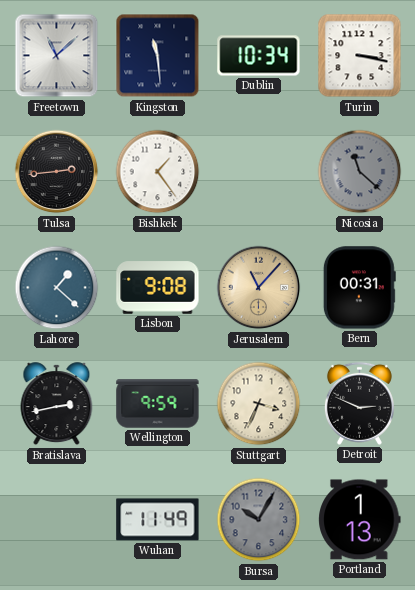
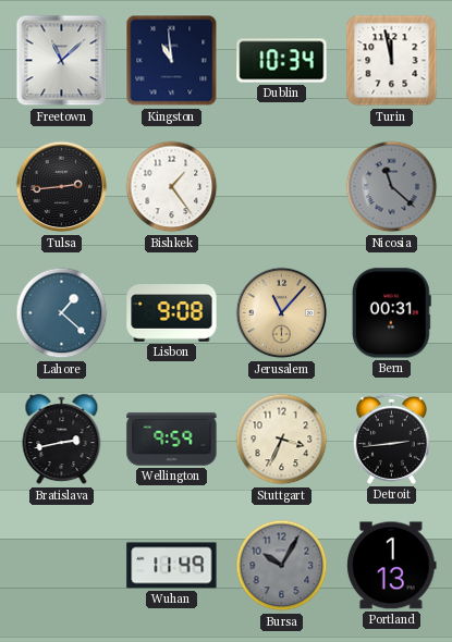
Kingston: 11:29 -> 10:59
Turin: 3:17 -> 11:58
Detroit: 2:49 -> 2:44
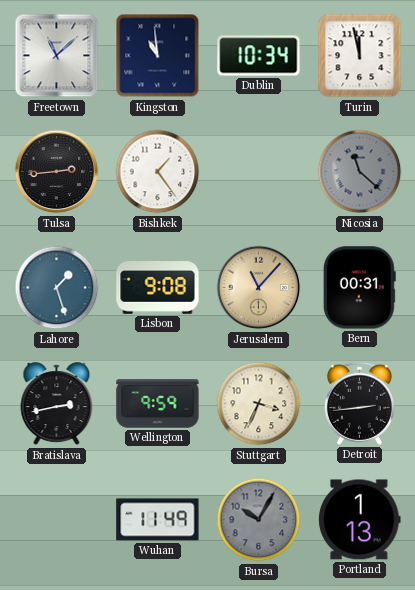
Lahore: 1:22 -> 1:27
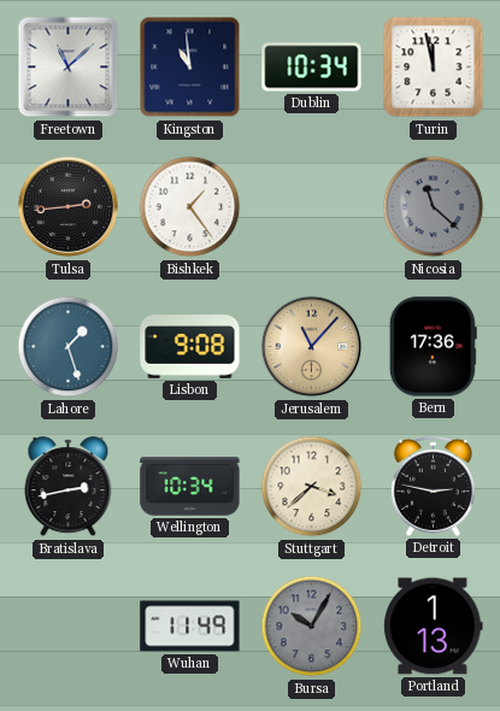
Bern: 00:31 -> 17:36
Wellington: 9:59 -> 10:34
Stuttgart: 3:34 -> 3:38
Detroit: 2:44 -> 2:47
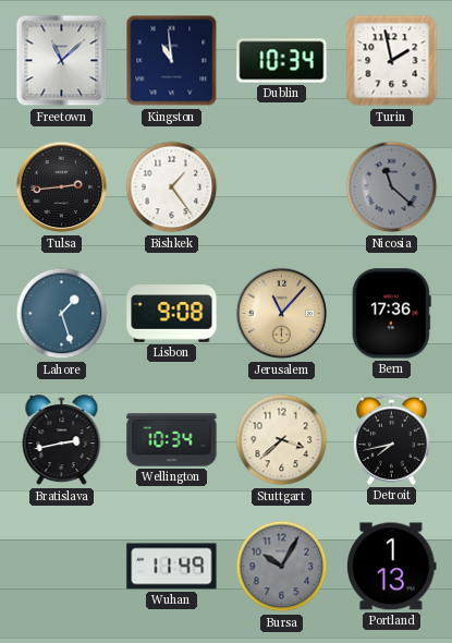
Turin: 11:58 -> 1:58
Detroit: 2:47 -> 7:43
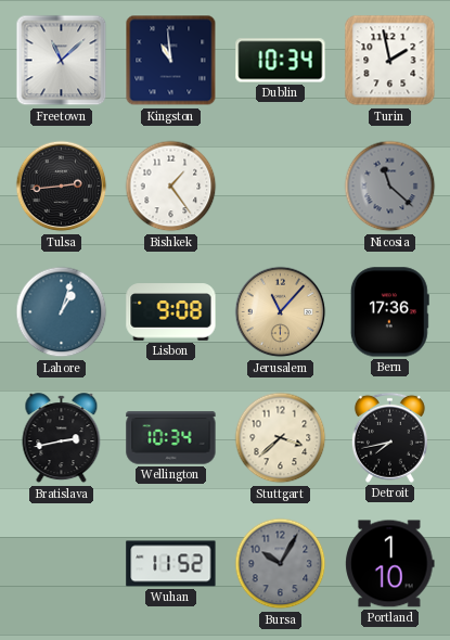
Lahore: 1:27 -> 1:03
Wuhan: 11:49 -> 11:52
Portland: 1:13 -> 1:10
